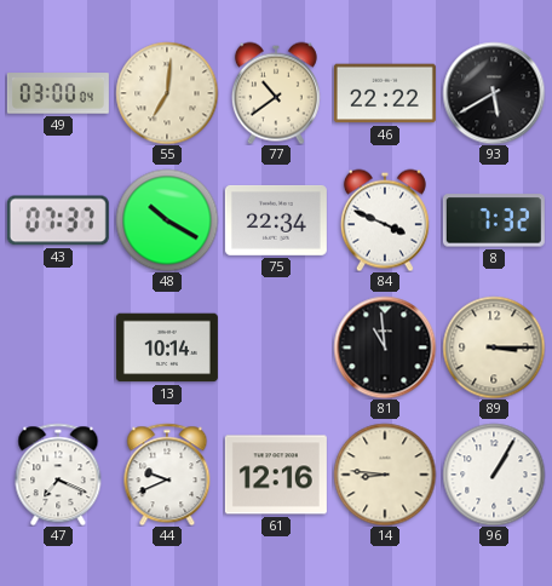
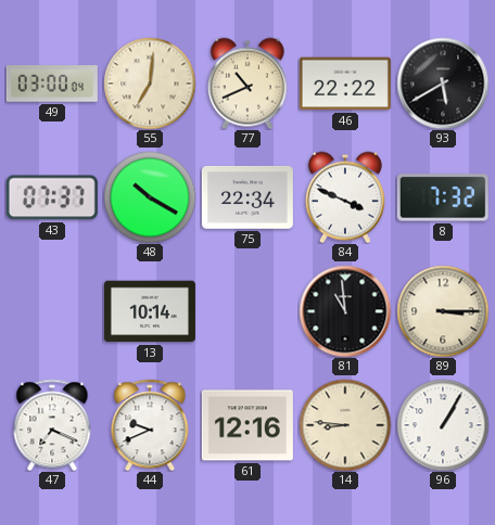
77: 10:39 -> 10:41
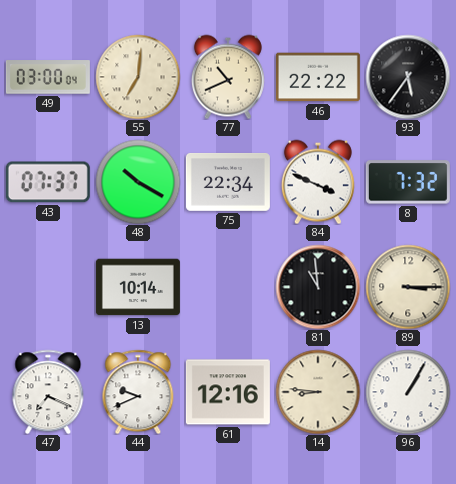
93: 5:40 -> 5:36
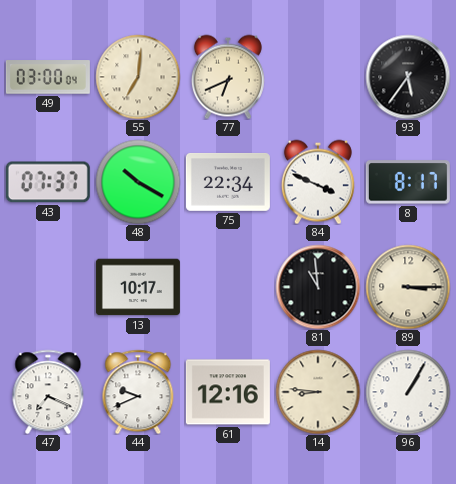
77: 10:41 -> 6:41
46: 22:22 -> none
8: 7:32 -> 8:17
13: 10:14 -> 10:17
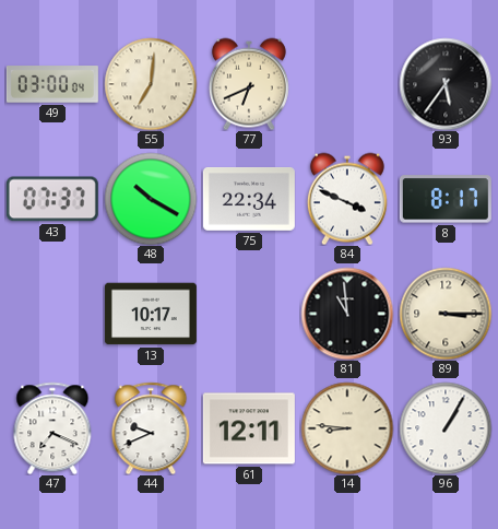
61: 12:16 -> 12:11
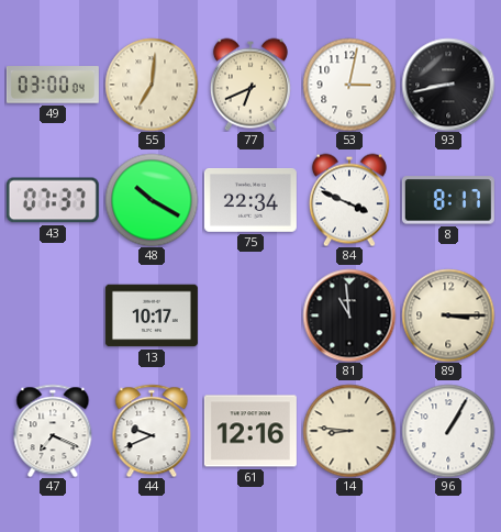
53: none -> 3:02
93: 5:36 -> 8:43
61: 12:11 -> 12:16
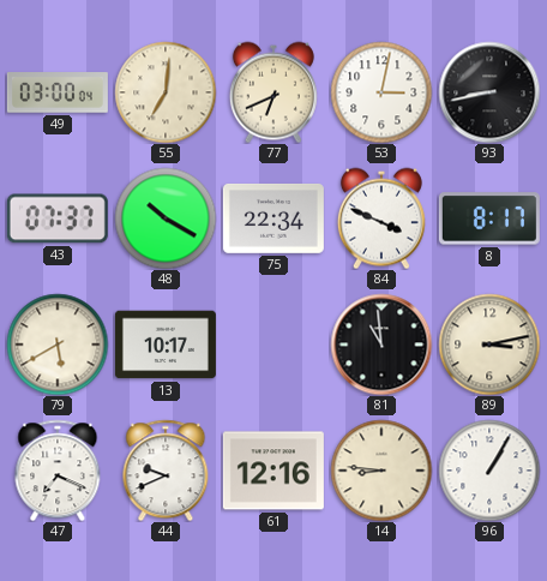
79: none -> 5:40
89: 3:15 -> 3:13
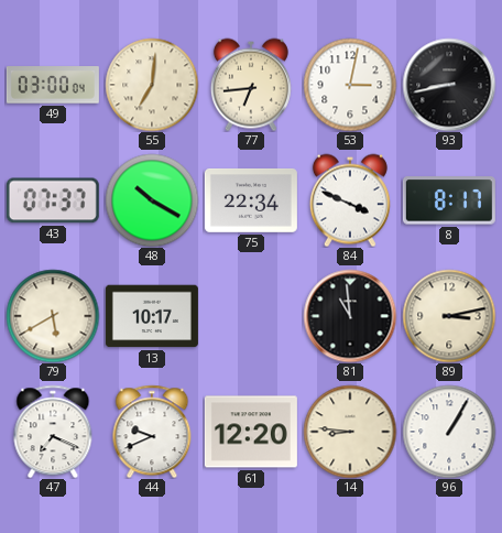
77: 6:41 -> 6:44
61: 12:16 -> 12:20
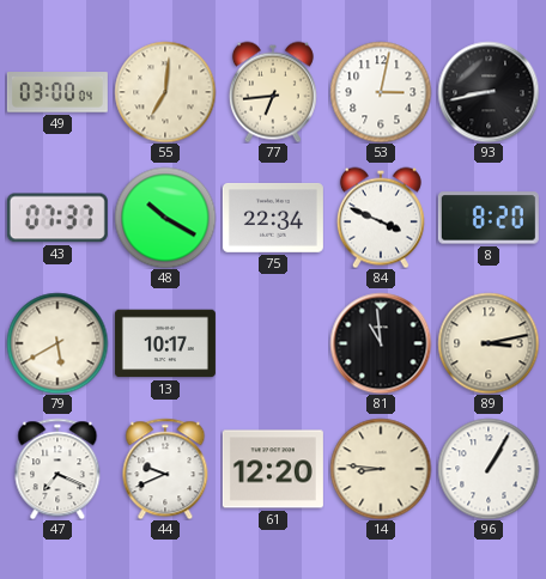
8: 8:17 -> 8:20
